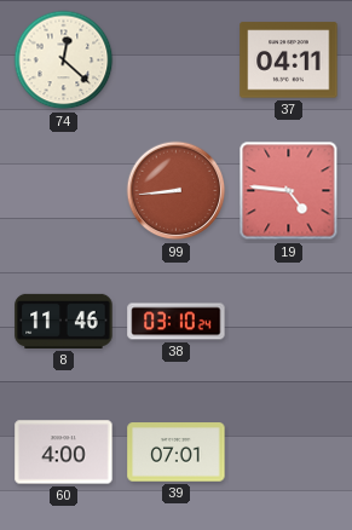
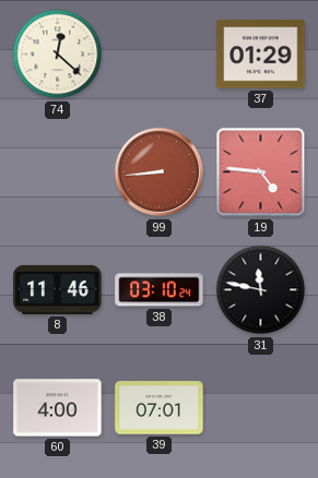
37: 04:11 -> 01:29
31: none -> 11:47
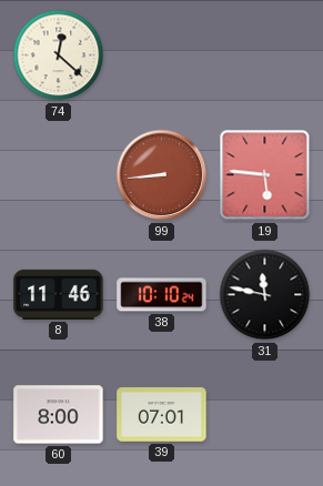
37: 01:29 -> none
19: 4:46 -> 5:46
38: 03:10 -> 10:10
60: 4:00 -> 8:00
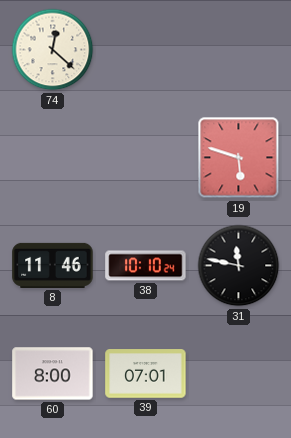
99: 8:44 -> none
19: 5:46 -> 5:48
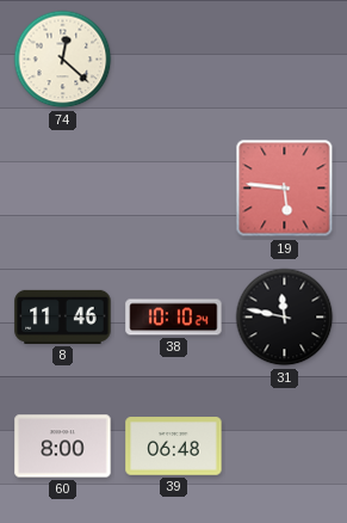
19: 5:48 -> 5:46
39: 07:01 -> 06:48
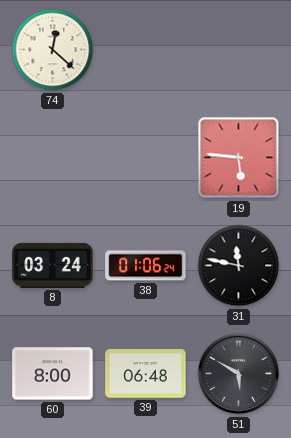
8: 11:46 -> 03:24
38: 10:10 -> 01:06
51: none -> 5:50
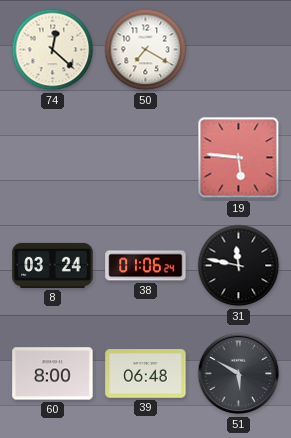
50: none -> 7:20
